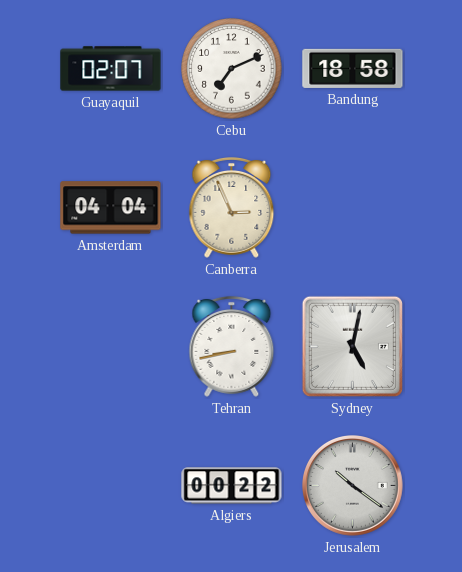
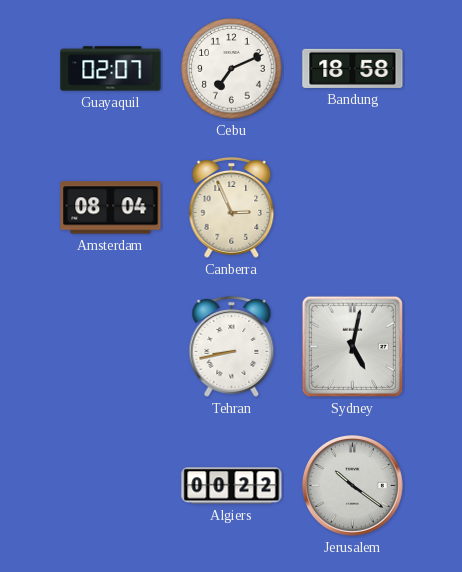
Amsterdam: 04:04 -> 08:04
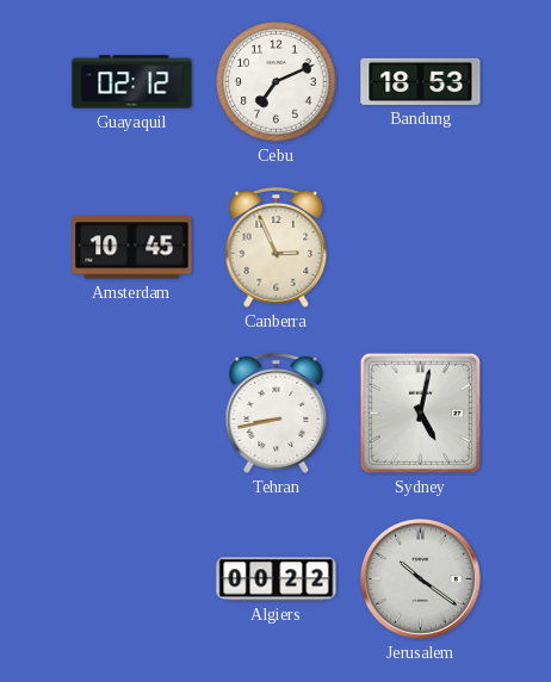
Guayaquil: 02:07 -> 02:12
Bandung: 18:58 -> 18:53
Amsterdam: 08:04 -> 10:45
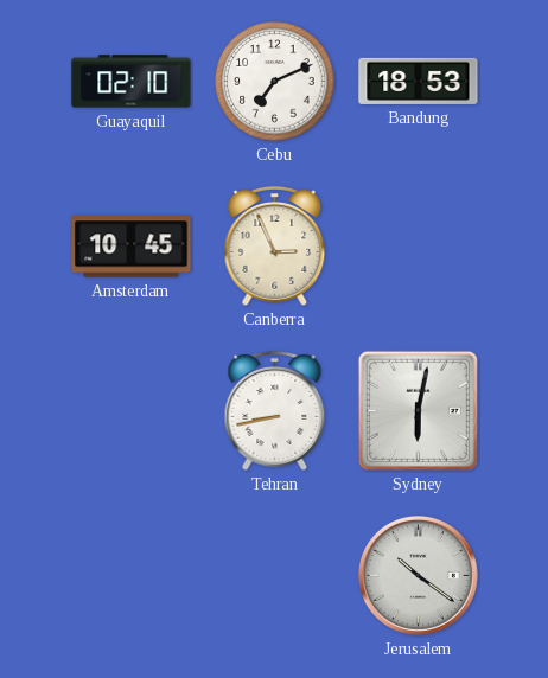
Guayaquil: 02:12 -> 02:10
Sydney: 5:02 -> 6:02
Algiers: 00:22 -> none
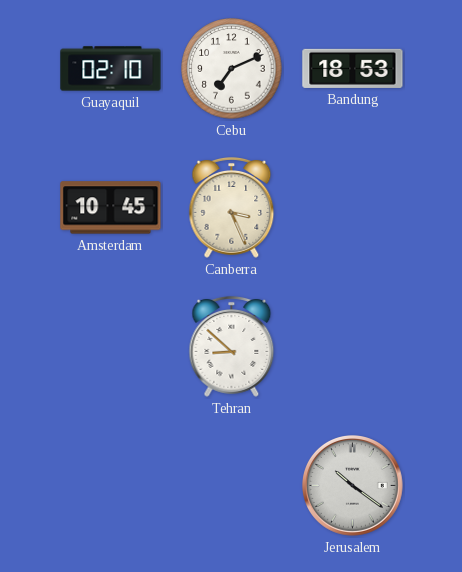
Canberra: 2:56 -> 3:26
Tehran: 8:43 -> 8:52
Sydney: 6:02 -> none
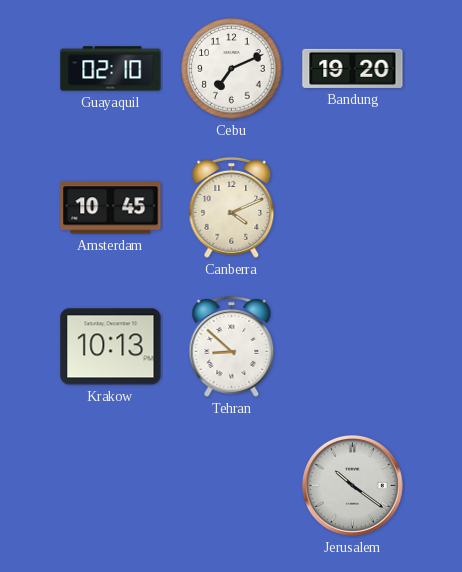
Bandung: 18:53 -> 19:20
Canberra: 3:26 -> 4:11
Krakow: none -> 10:13
